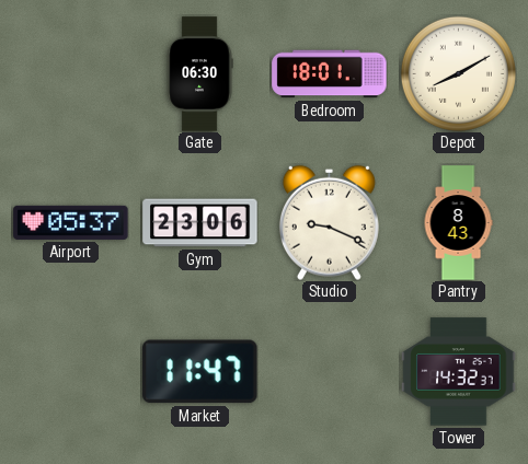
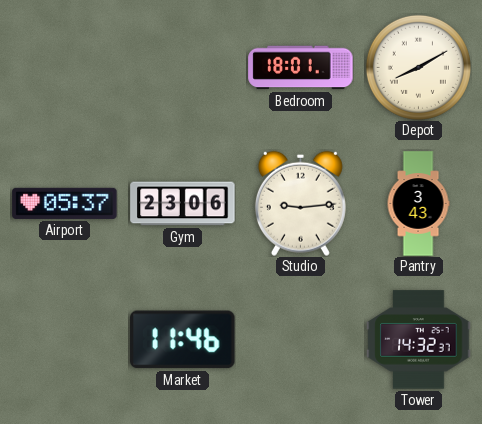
Gate: 06:30 -> none
Studio: 9:19 -> 9:14
Pantry: 8:43 -> 3:43
Market: 11:47 -> 11:46
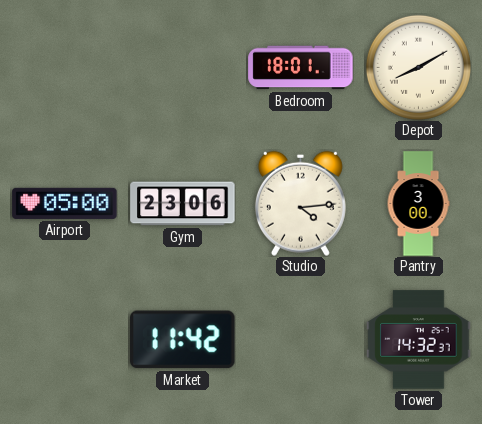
Airport: 05:37 -> 05:00
Studio: 9:14 -> 4:14
Pantry: 3:43 -> 3:00
Market: 11:46 -> 11:42
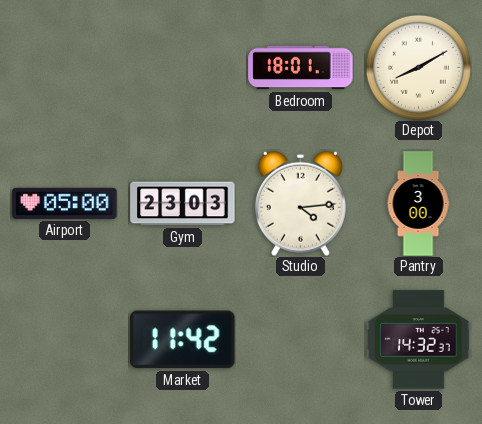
Gym: 23:06 -> 23:03
